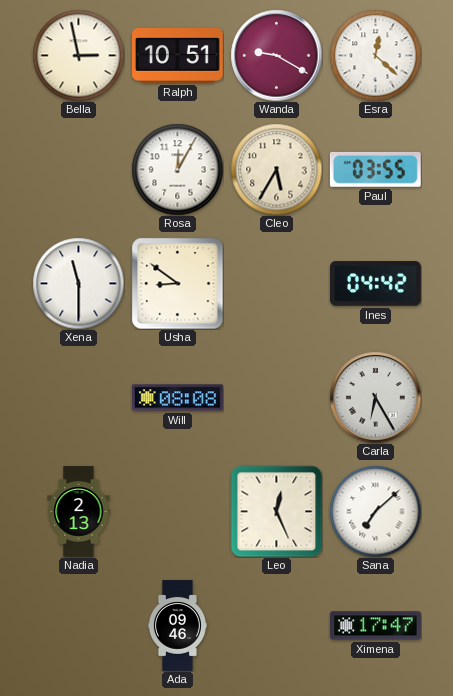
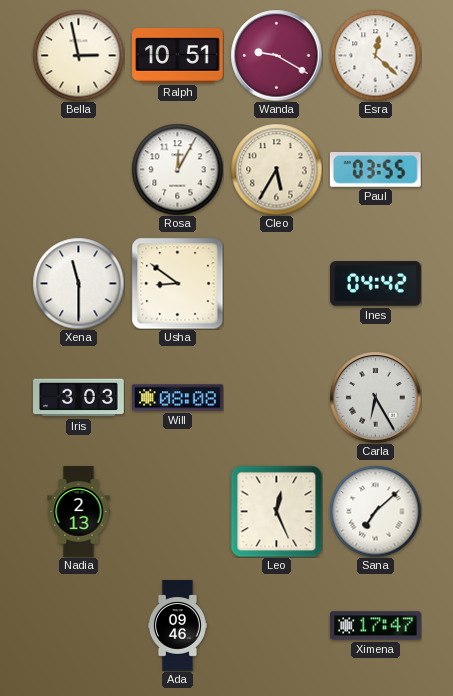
Iris: none -> 3:03
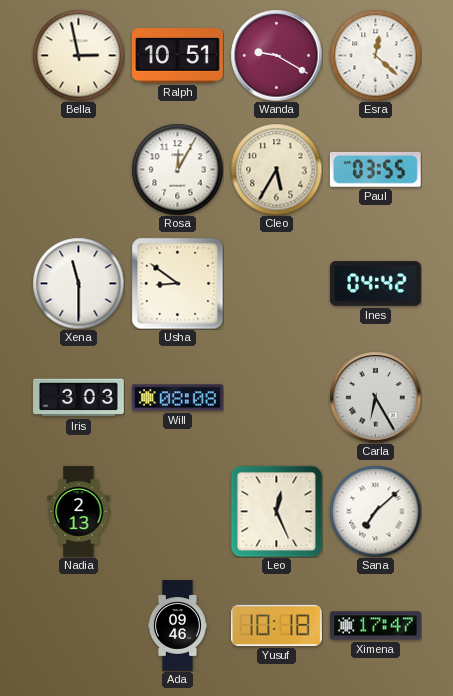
Yusuf: none -> 10:18
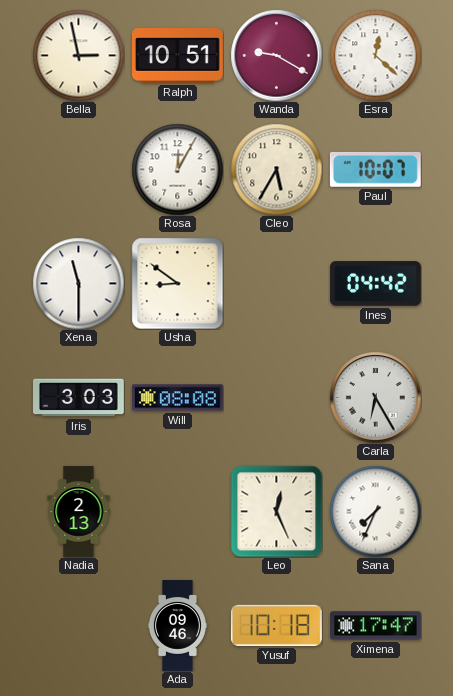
Paul: 03:55 -> 10:07
Sana: 7:08 -> 7:34
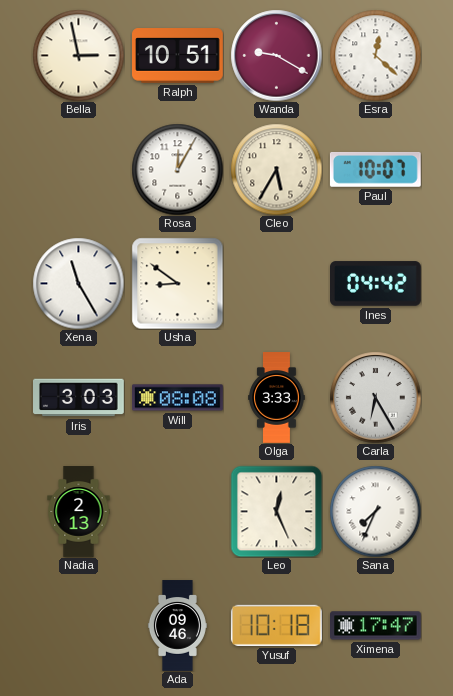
Xena: 11:30 -> 11:25
Olga: none -> 3:33
